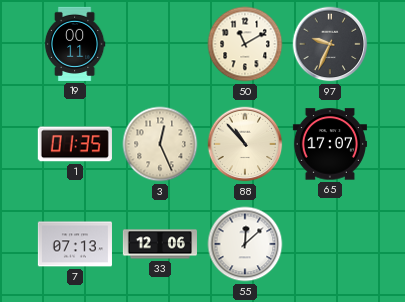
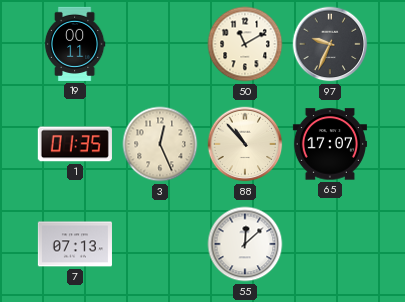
33: 12:06 -> none
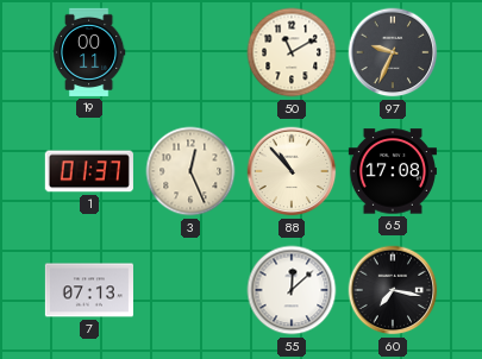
1: 01:35 -> 01:37
65: 17:07 -> 17:08
60: none -> 7:17
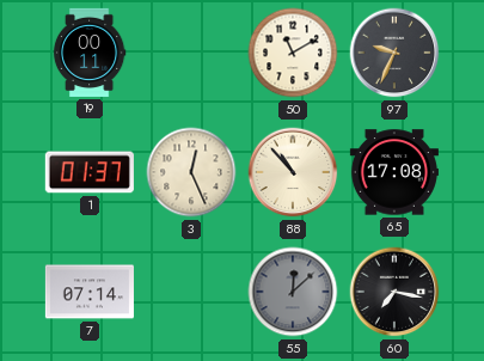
7: 07:13 -> 07:14
55 dial: white -> grey
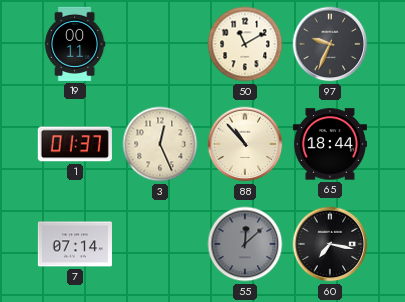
65: 17:08 -> 18:44
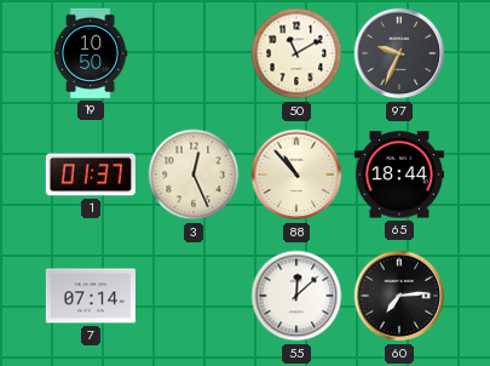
19: 00:11 -> 10:50
55 dial: grey -> white
60: 7:17 -> 7:14
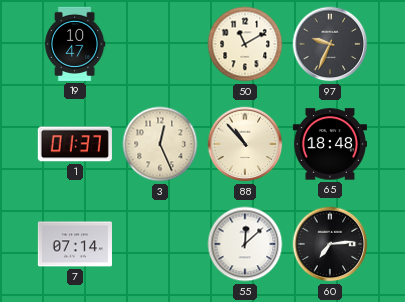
19: 10:50 -> 10:47
65: 18:44 -> 18:48
